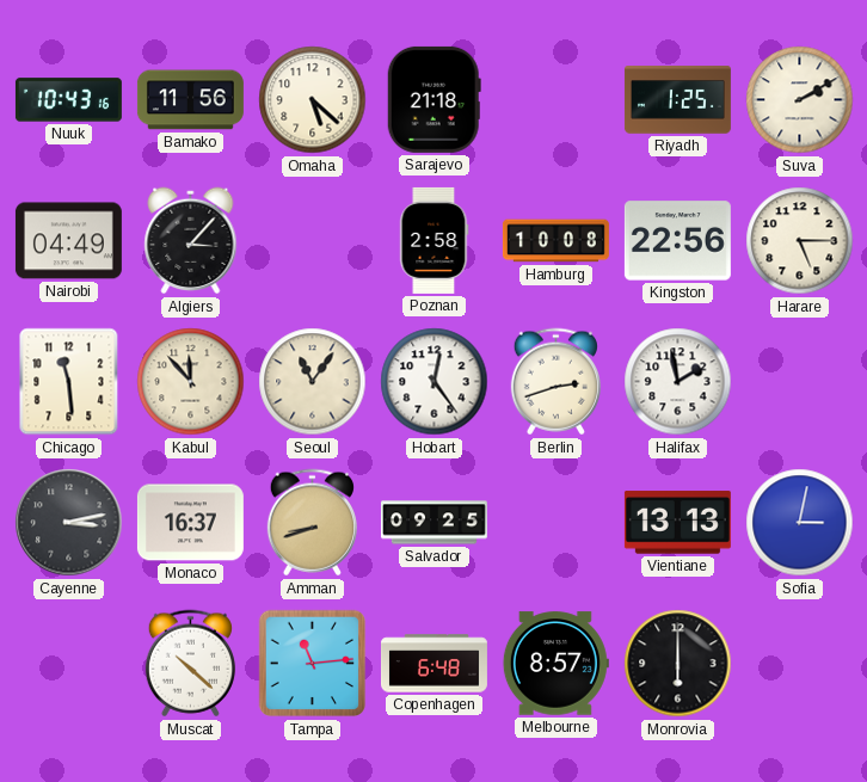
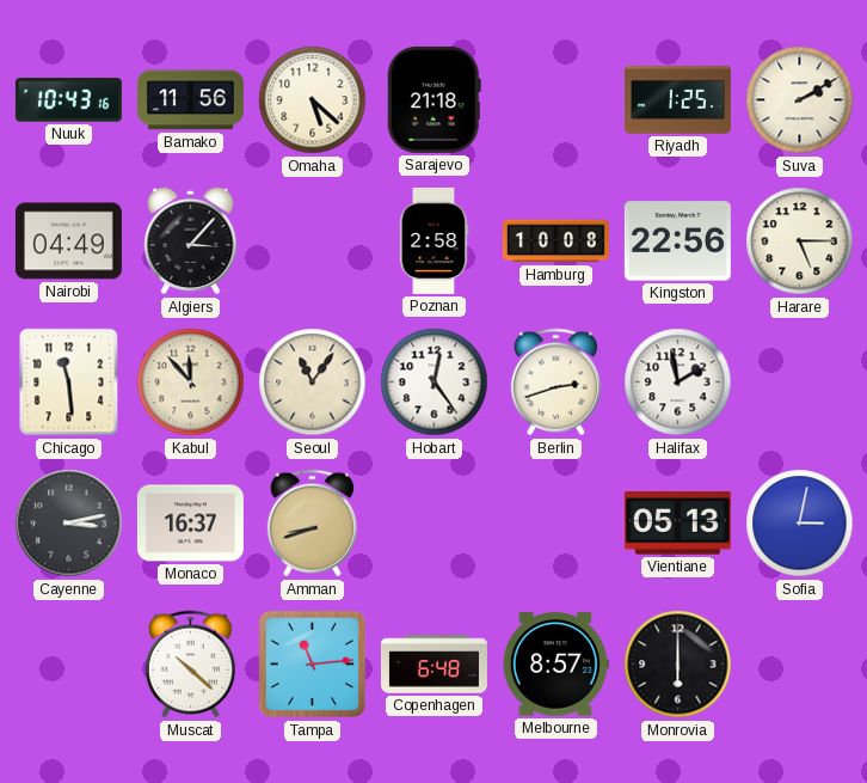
Salvador: 09:25 -> none
Vientiane: 13:13 -> 05:13
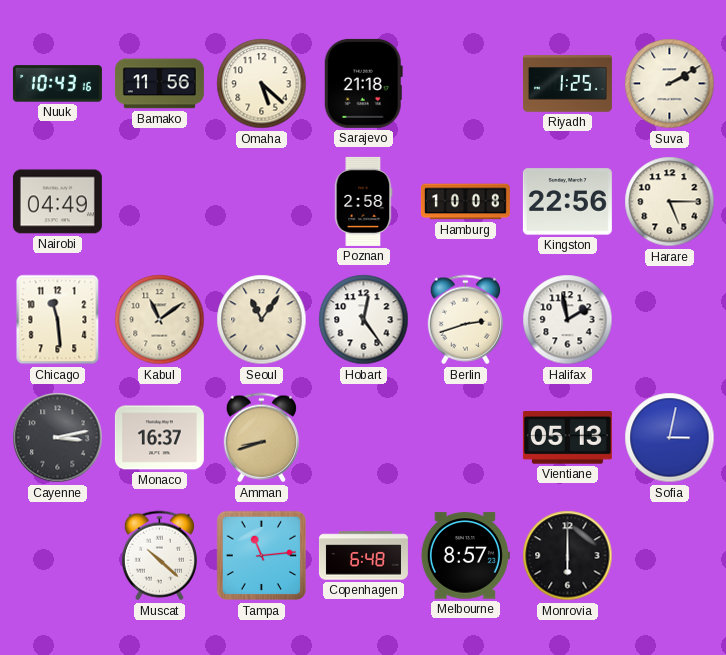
Algiers: 3:07 -> none
Kabul: 11:53 -> 11:09
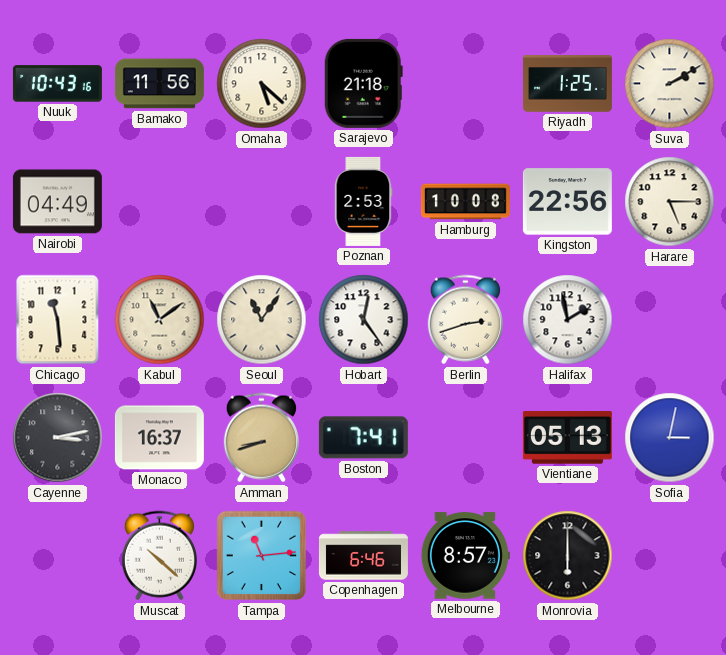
Poznan: 2:58 -> 2:53
Boston: none -> 7:41
Copenhagen: 6:48 -> 6:46
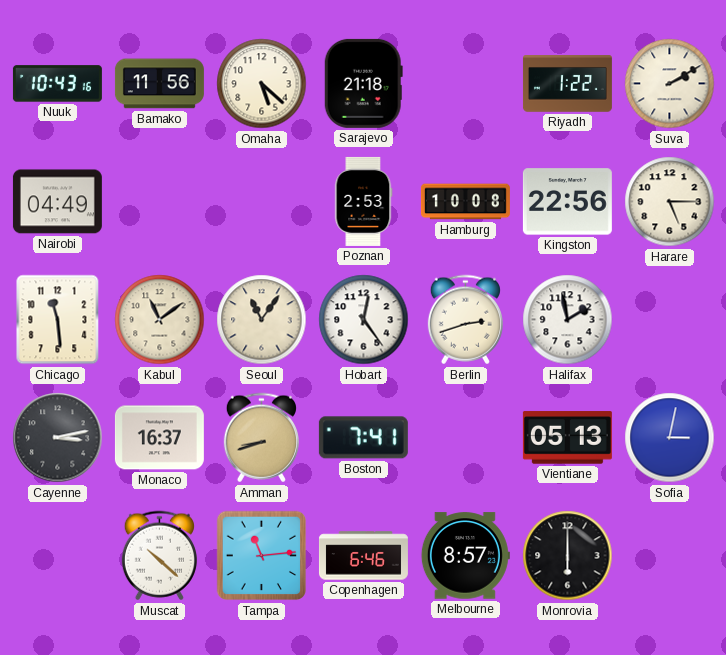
Riyadh: 1:25 -> 1:22
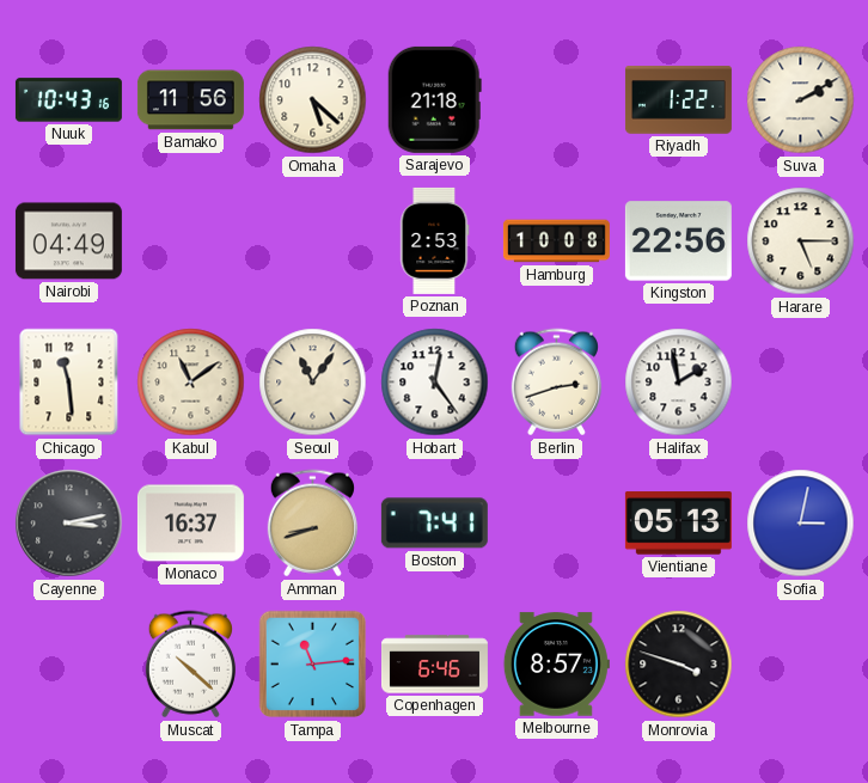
Monrovia: 6:00 -> 3:48
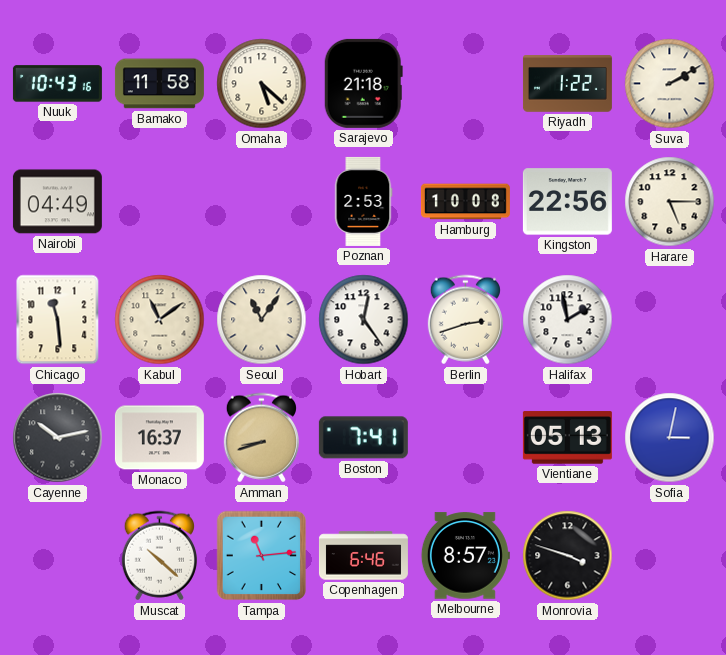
Bamako: 11:56 -> 11:58
Cayenne: 3:13 -> 10:13
